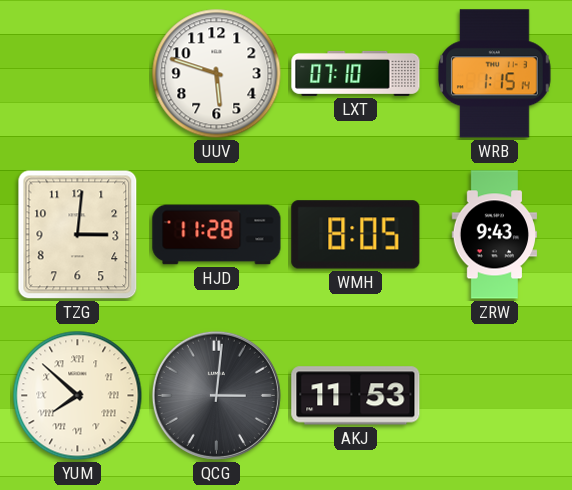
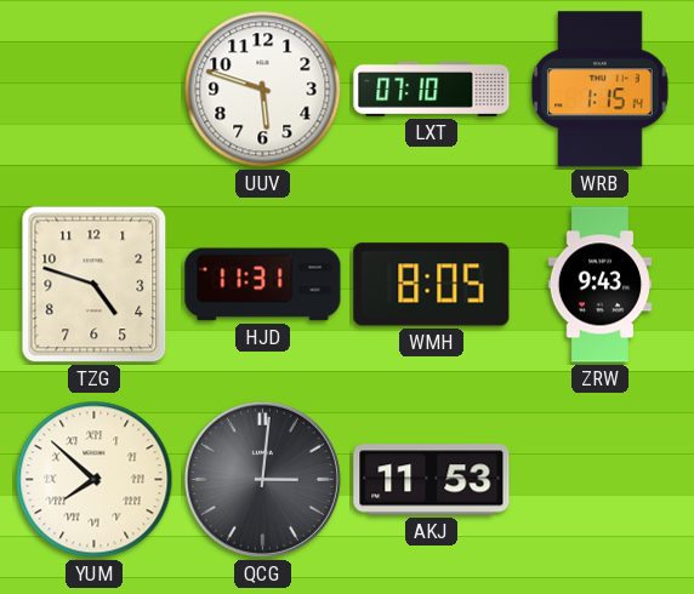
TZG: 3:01 -> 4:48
HJD: 11:28 -> 11:31
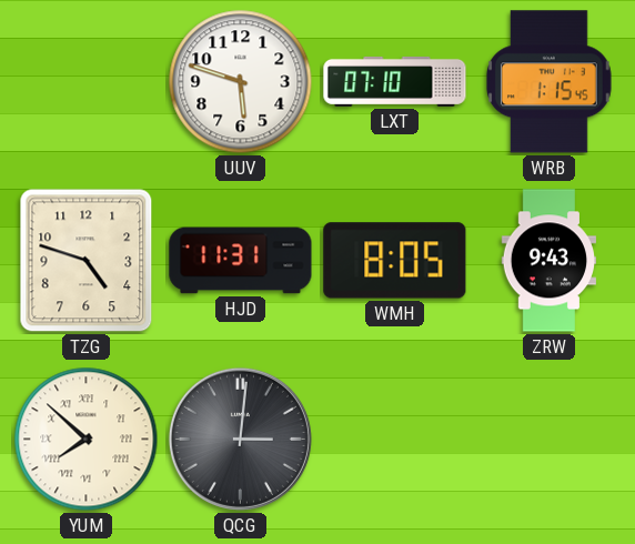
WRB: 1:15:14 -> 1:15:45
AKJ: 11:53 -> none
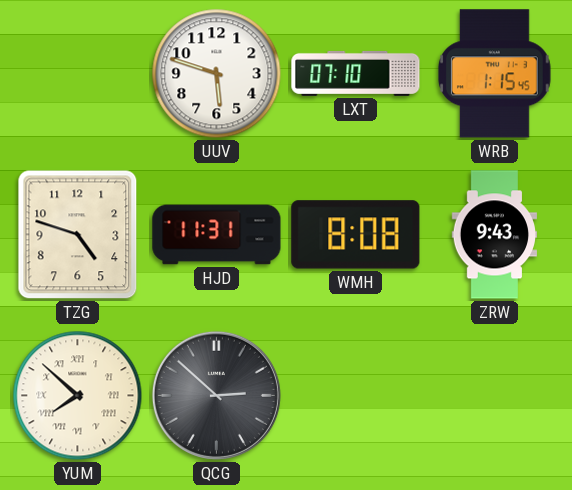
WMH: 8:05 -> 8:08
QCG: 3:01 -> 2:52
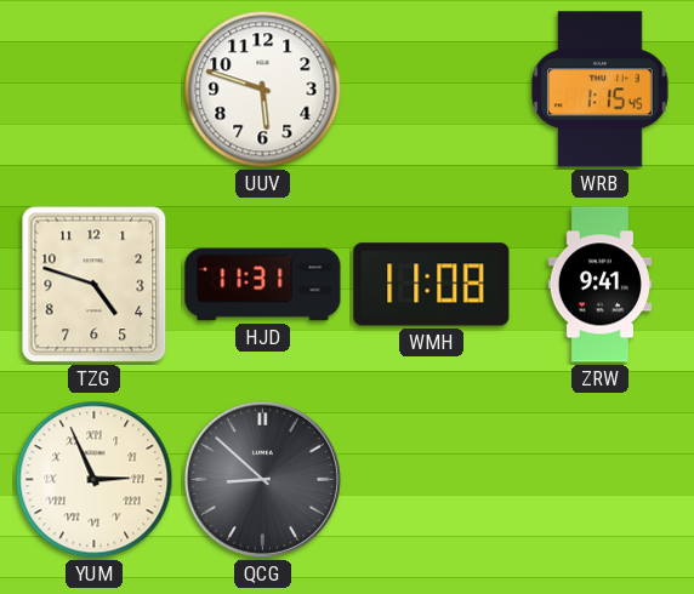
LXT: 07:10 -> none
WMH: 8:08 -> 11:08
ZRW: 9:43 -> 9:41
YUM: 7:52 -> 2:56
QCG: 2:52 -> 8:52
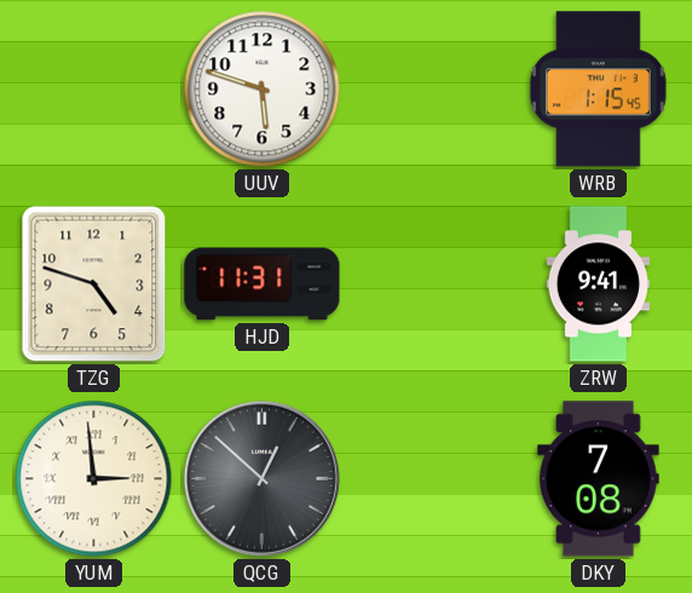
WMH: 11:08 -> none
YUM: 2:56 -> 2:59
QCG: 8:52 -> 12:52
DKY: none -> 7:08
